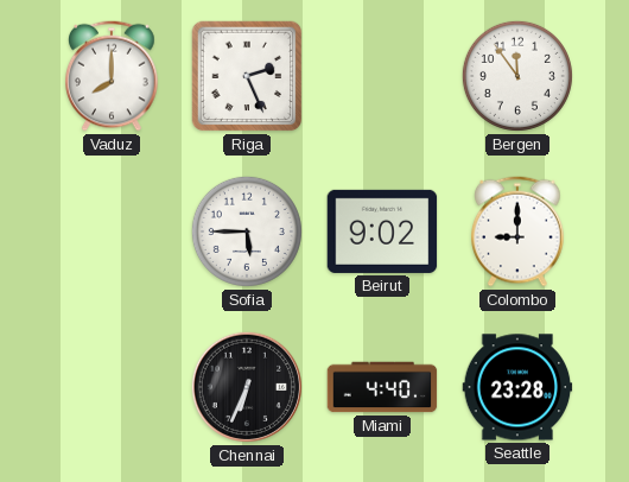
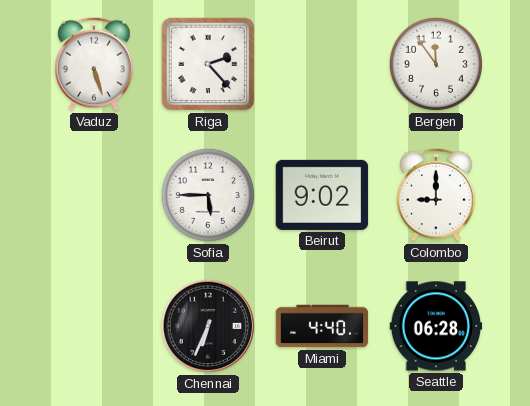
Vaduz: 8:00 -> 5:27
Riga: 2:26 -> 2:23
Seattle: 23:28 -> 06:28
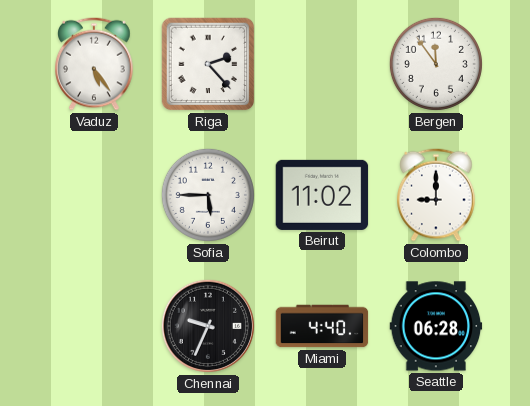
Vaduz: 5:27 -> 5:24
Beirut: 9:02 -> 11:02
Chennai: 6:34 -> 9:34
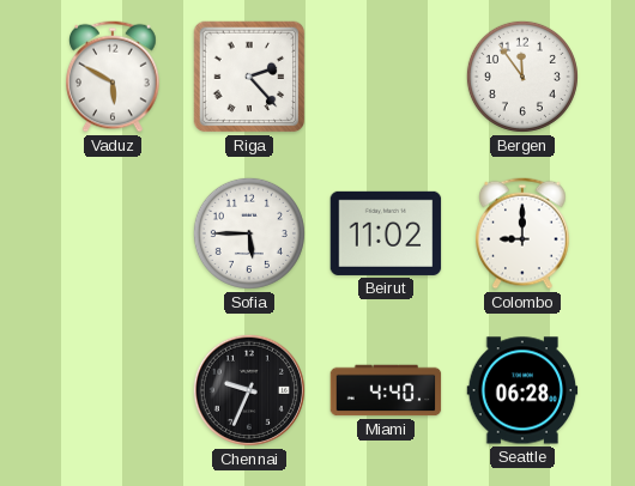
Vaduz: 5:24 -> 5:50
